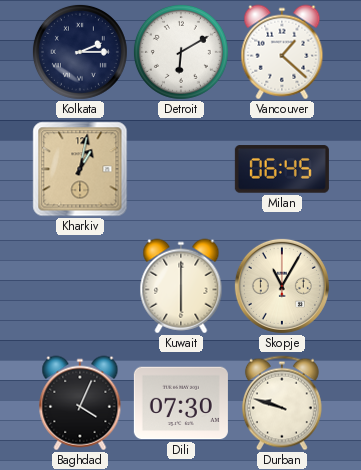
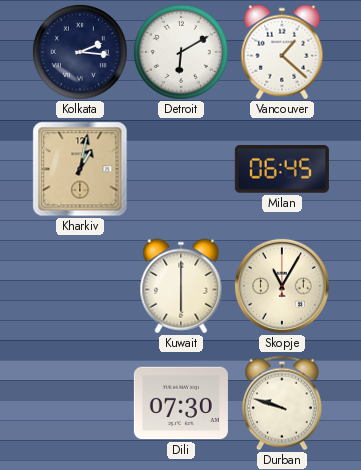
Kolkata: 2:15 -> 2:16
Baghdad: 4:04 -> none
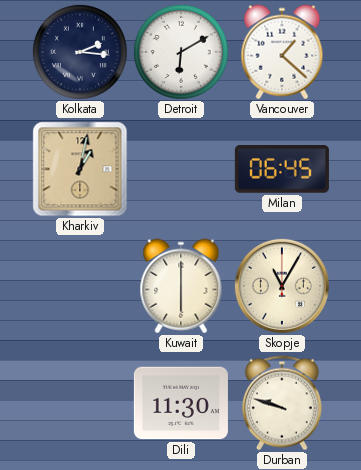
Dili: 07:30 -> 11:30
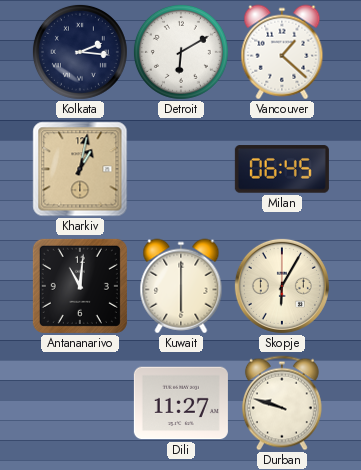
Antananarivo: none -> 11:01
Skopje: 11:05 -> 6:05
Dili: 11:30 -> 11:27
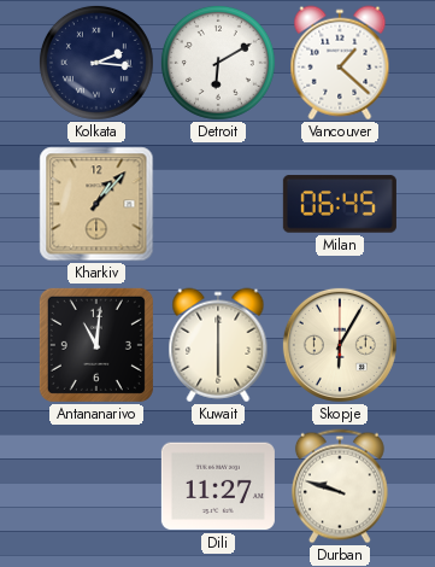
Kharkiv: 1:02 -> 1:07
